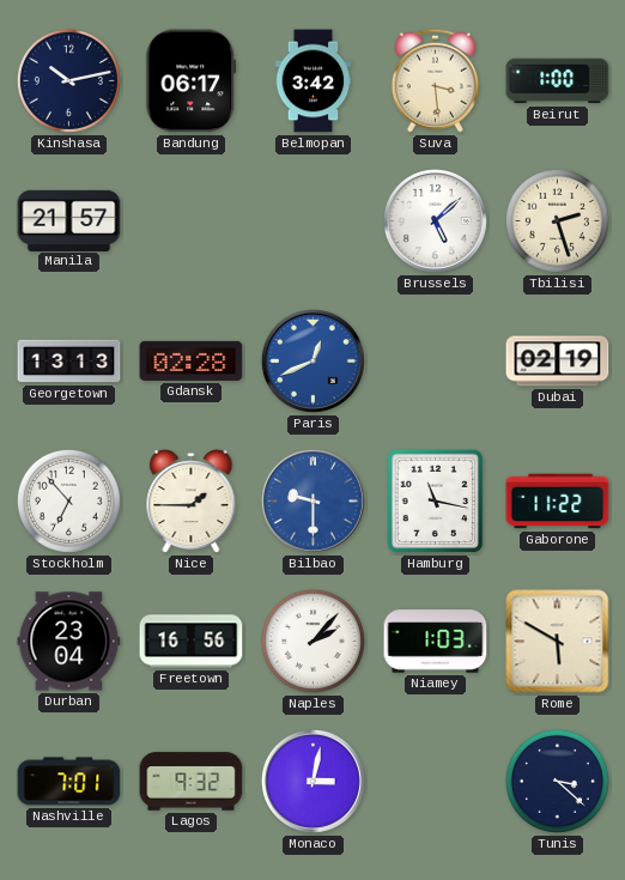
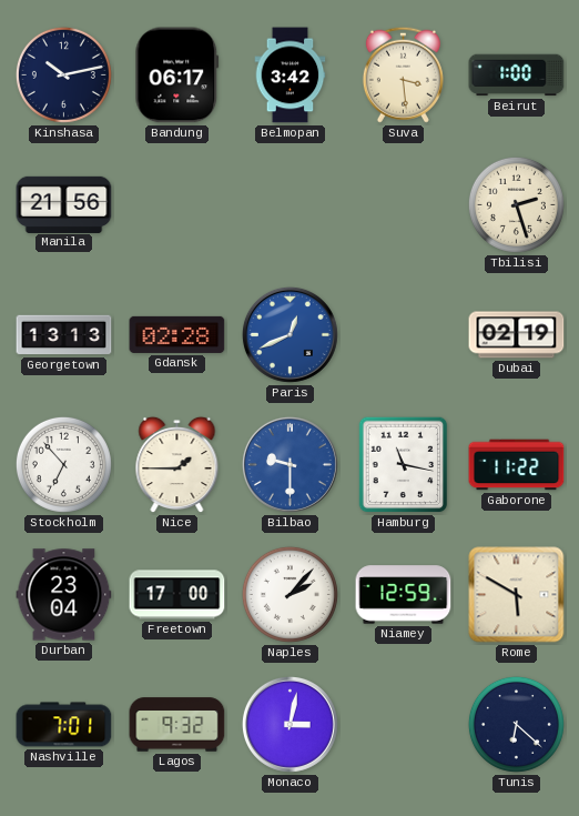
Manila: 21:57 -> 21:56
Brussels: 5:08 -> none
Freetown: 16:56 -> 17:00
Niamey: 1:03 -> 12:59
Tunis: 3:22 -> 6:22
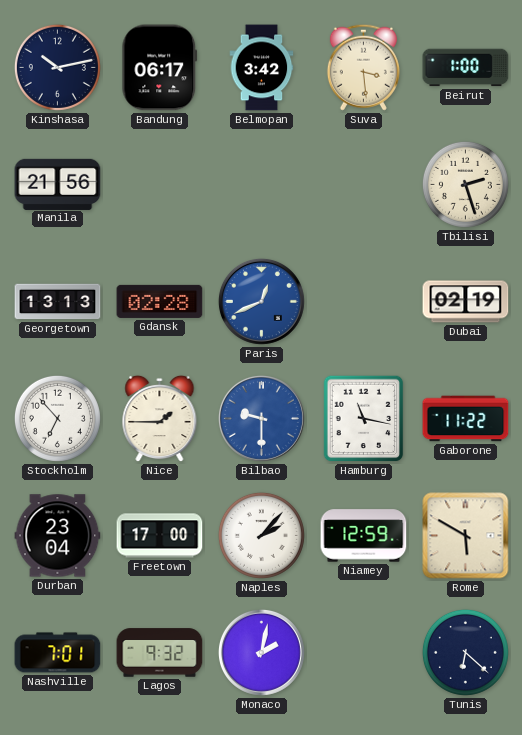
Monaco: 3:02 -> 2:02
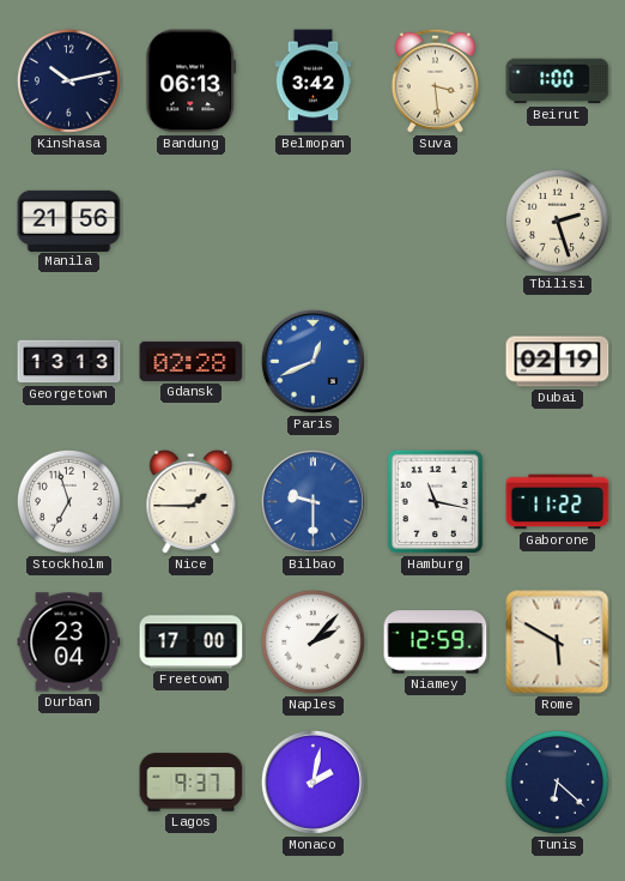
Bandung: 06:17 -> 06:13
Stockholm: 6:53 -> 6:57
Nashville: 7:01 -> none
Lagos: 9:32 -> 9:37
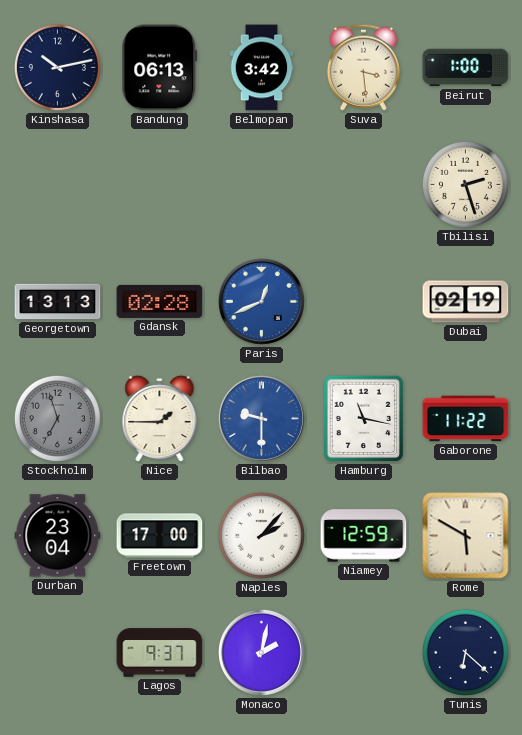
Manila: 21:56 -> none
Stockholm dial: white -> grey
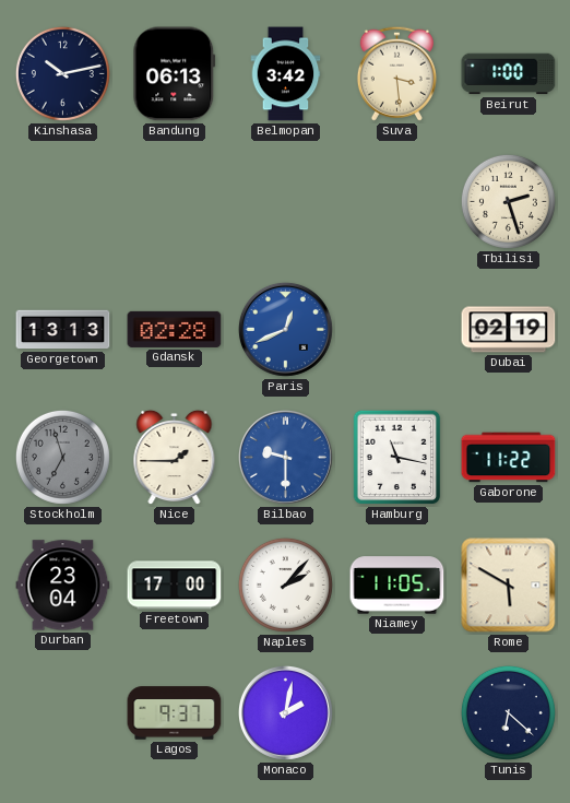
Niamey: 12:59 -> 11:05
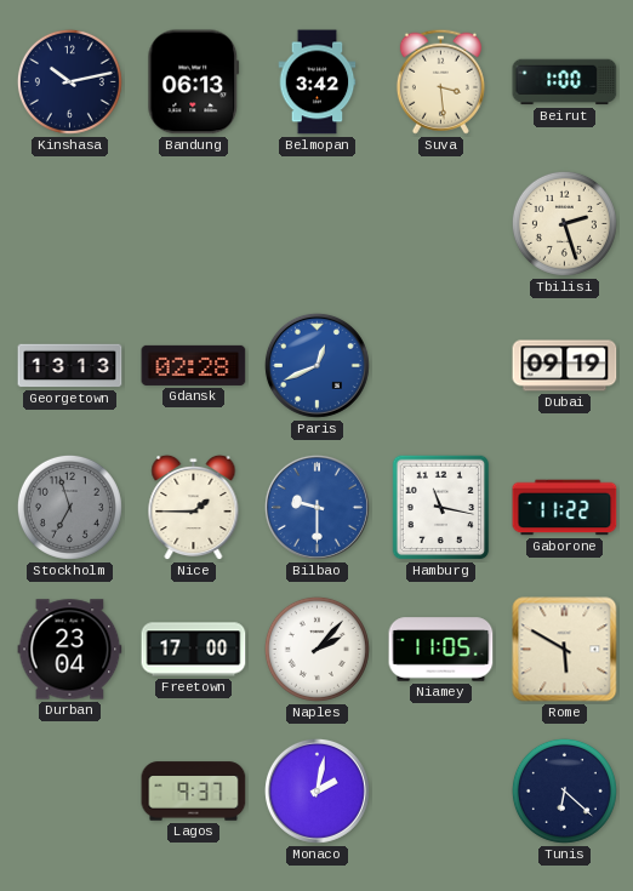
Dubai: 02:19 -> 09:19
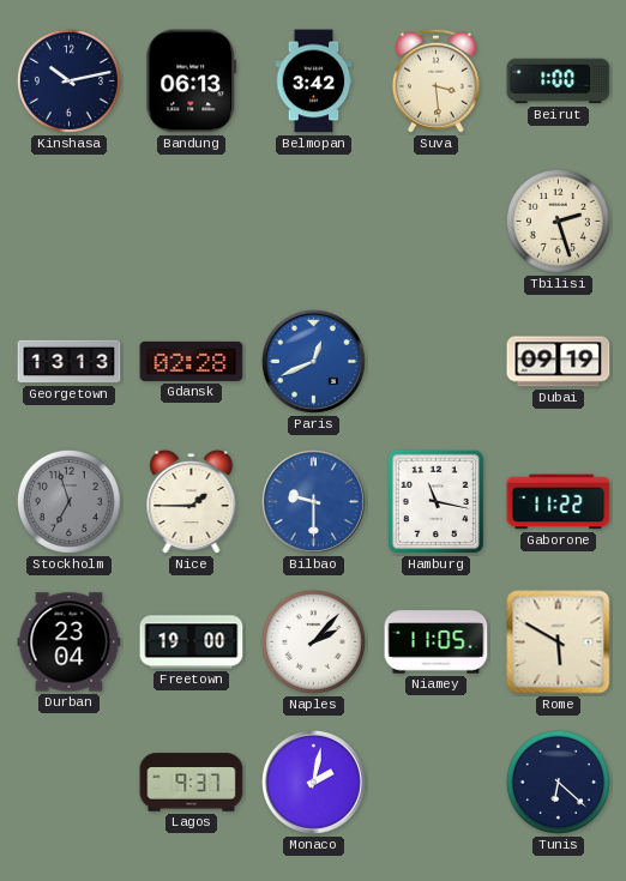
Freetown: 17:00 -> 19:00
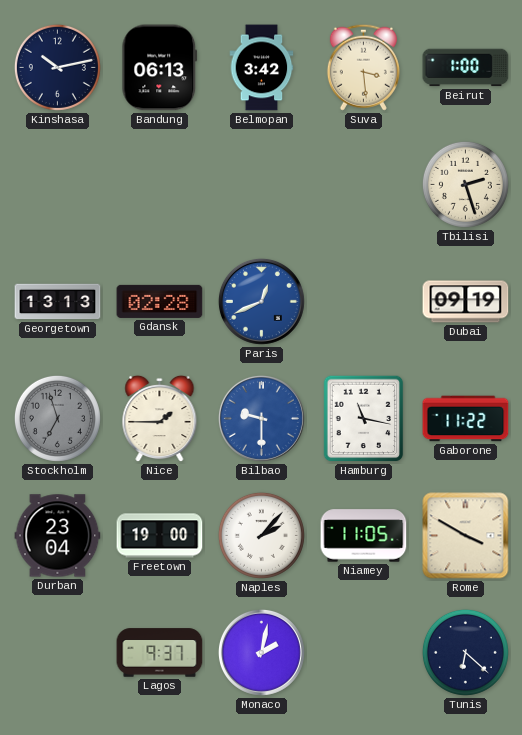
Rome: 5:50 -> 3:50
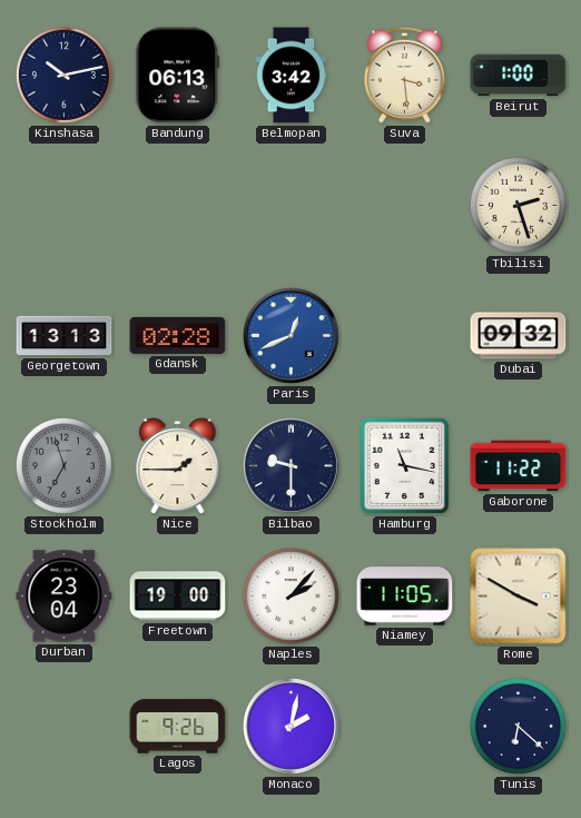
Dubai: 09:19 -> 09:32
Bilbao dial: blue -> navy
Lagos: 9:37 -> 9:26
